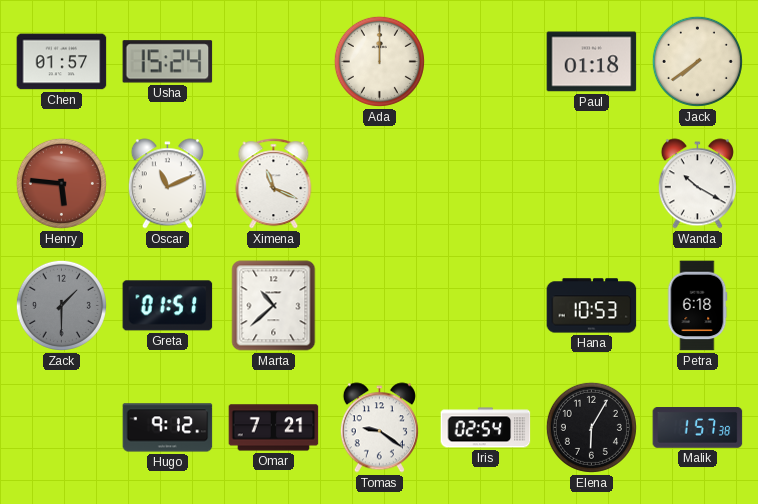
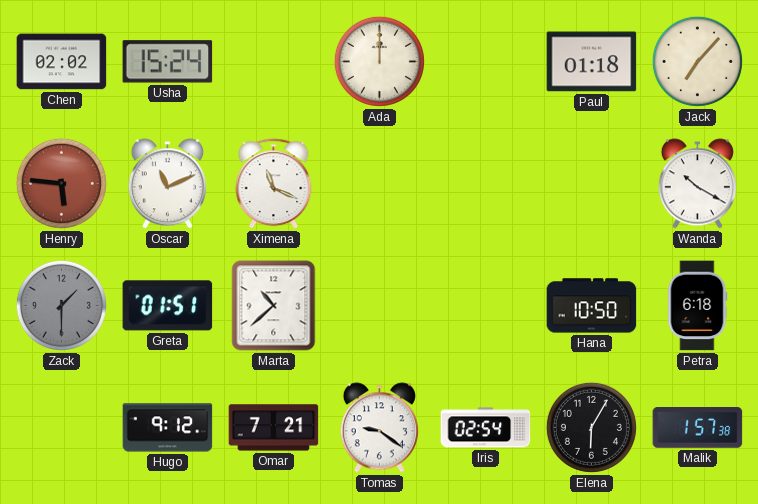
Chen: 01:57 -> 02:02
Jack: 7:39 -> 7:07
Hana: 10:53 -> 10:50
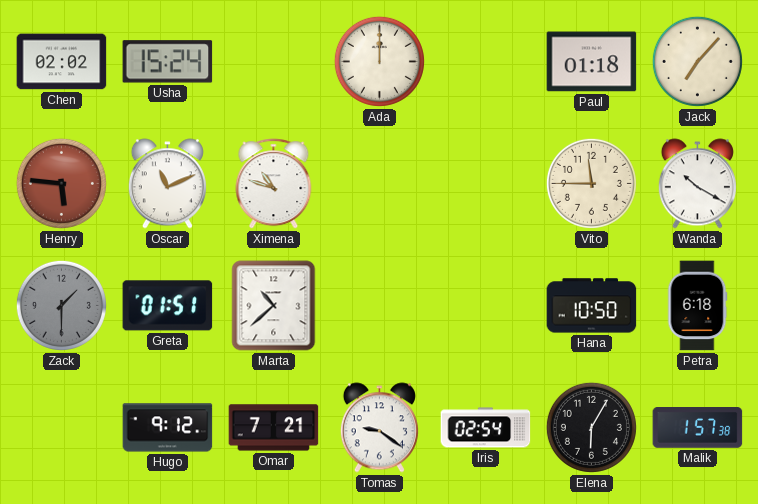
Ximena: 11:19 -> 10:48
Vito: none -> 11:45
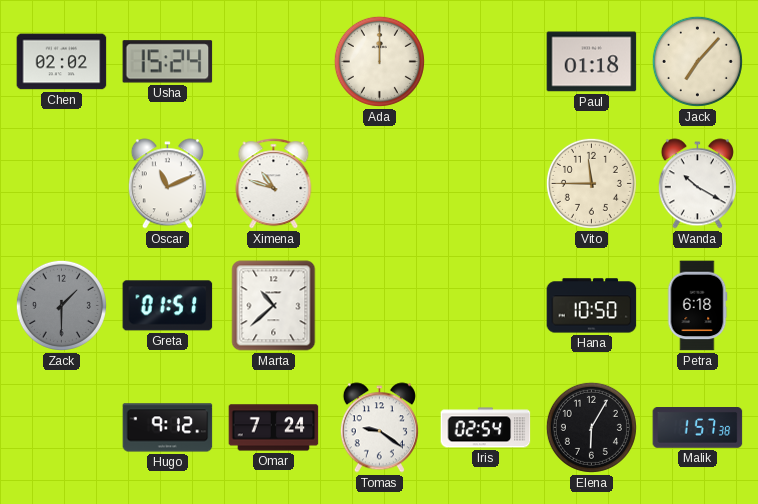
Henry: 5:46 -> none
Omar: 7:21 -> 7:24
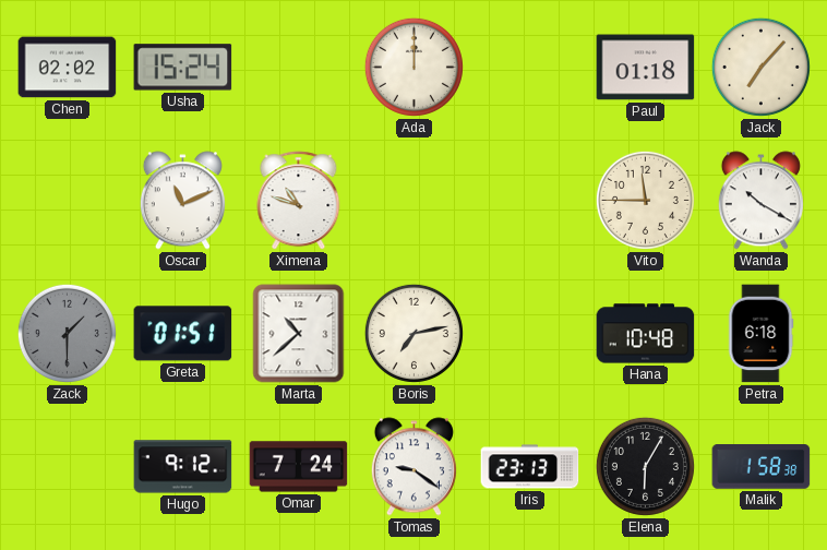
Boris: none -> 7:13
Hana: 10:50 -> 10:48
Iris: 02:54 -> 23:13
Malik: 1:57 -> 1:58
